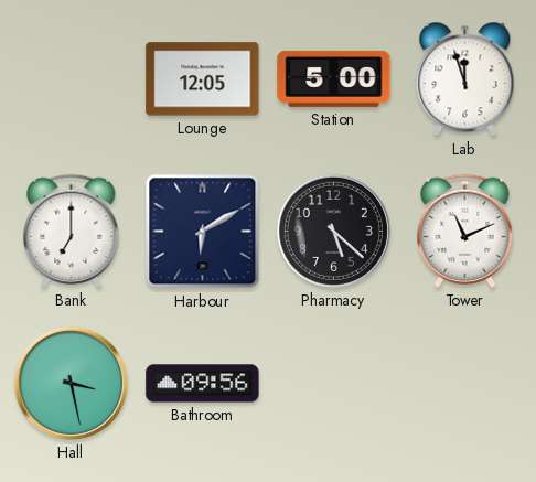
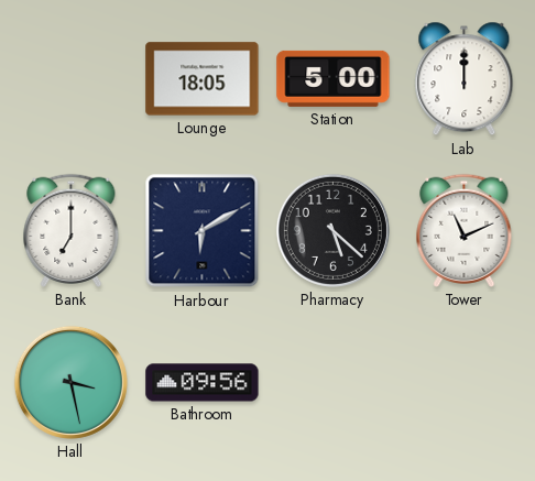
Lounge: 12:05 -> 18:05
Lab: 11:57 -> 12:00
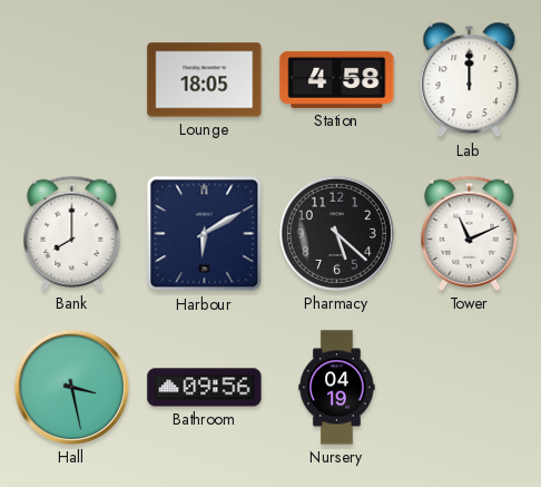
Station: 5:00 -> 4:58
Bank: 7:00 -> 8:00
Nursery: none -> 04:19
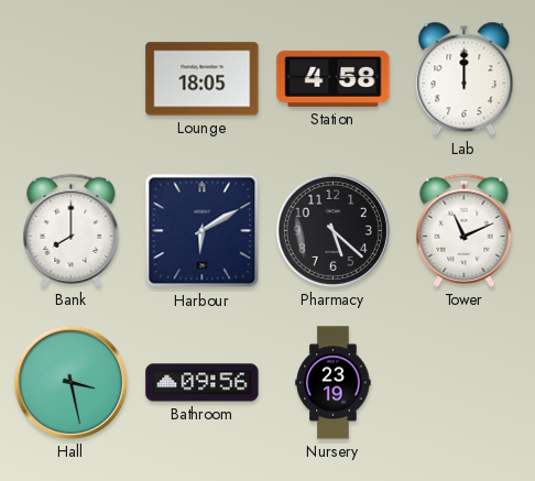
Nursery: 04:19 -> 23:19
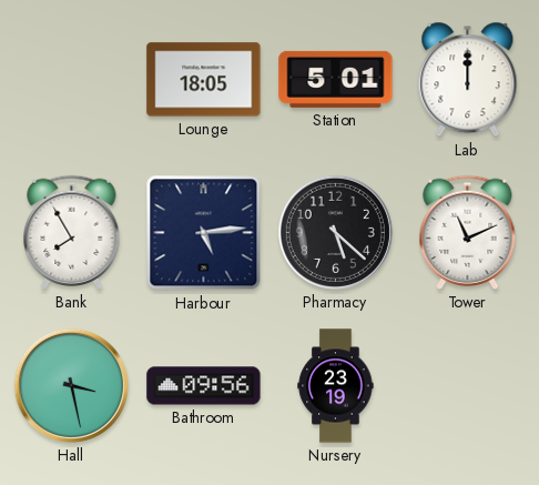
Station: 4:58 -> 5:01
Bank: 8:00 -> 7:55
Harbour: 6:10 -> 5:14
